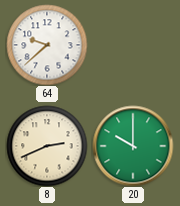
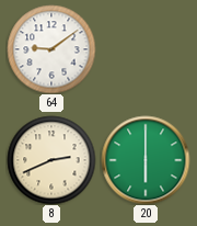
64: 9:38 -> 9:09
20: 10:00 -> 6:00
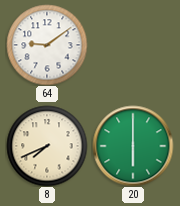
8: 2:41 -> 7:41
